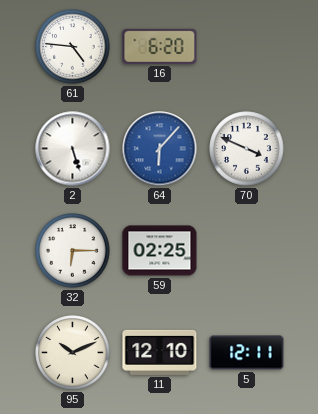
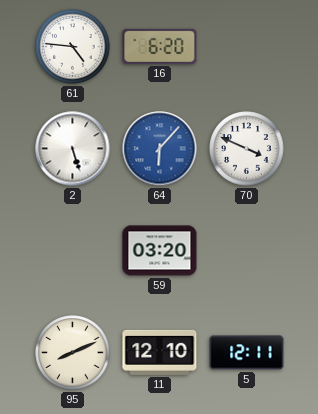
32: 6:15 -> none
59: 02:25 -> 03:20
95: 10:11 -> 8:11
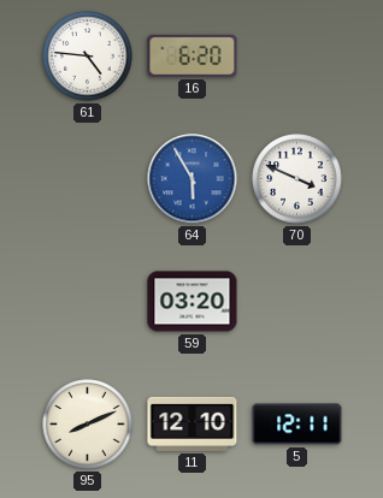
2: 5:27 -> none
64: 6:07 -> 5:55
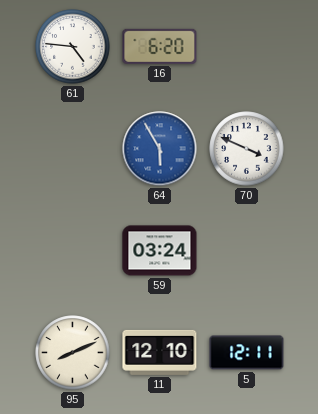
59: 03:20 -> 03:24
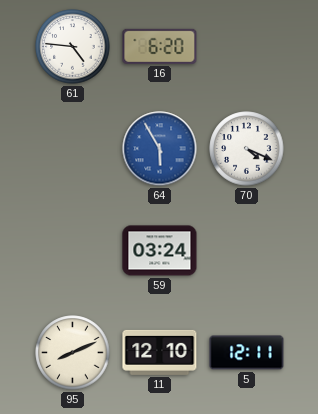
70: 3:49 -> 4:19
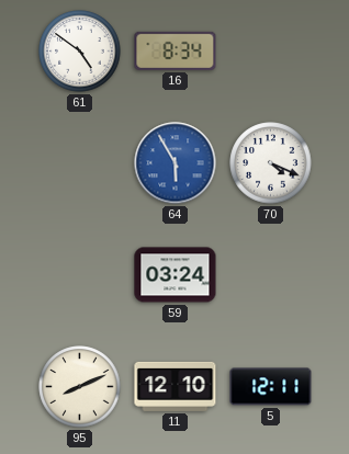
61: 4:46 -> 4:51
16: 6:20 -> 8:34
